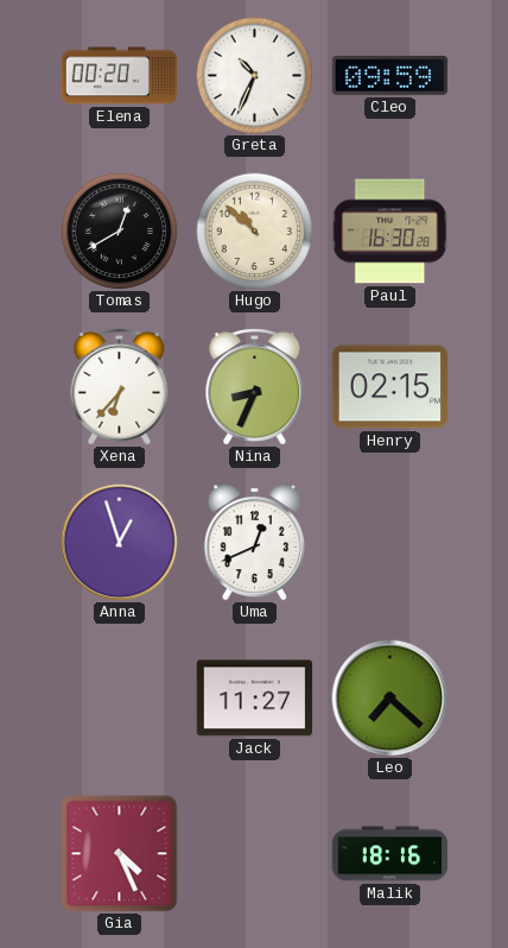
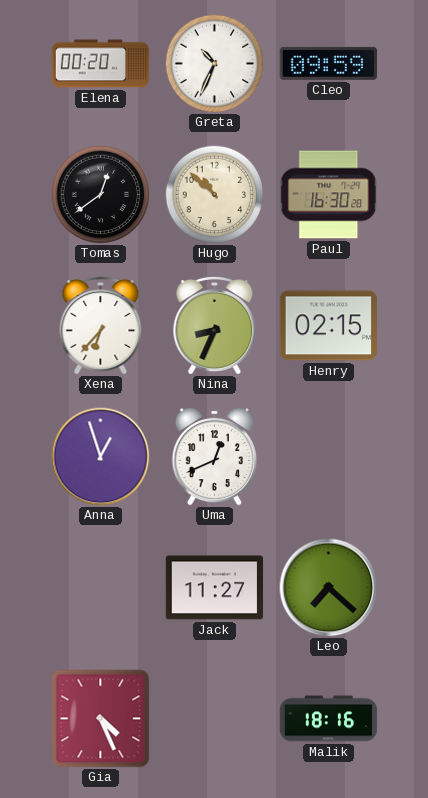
Tomas: 12:40 -> 12:39
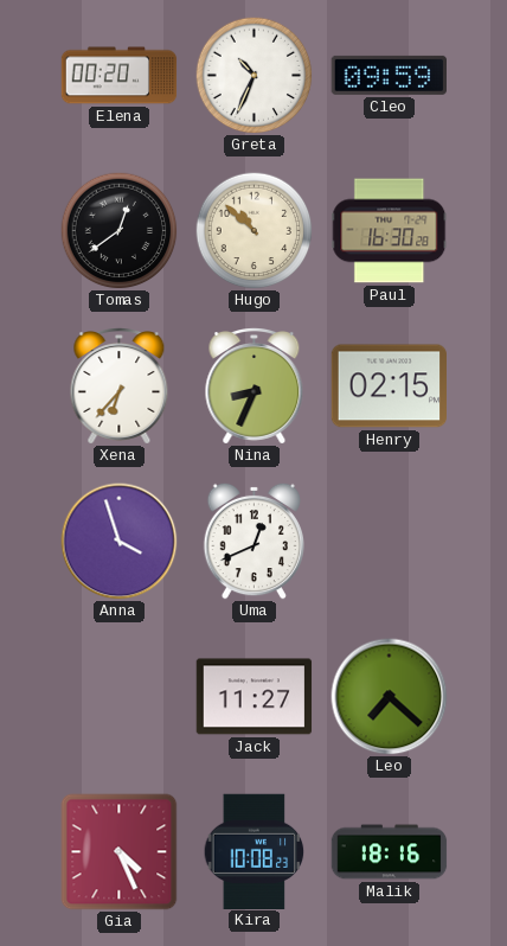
Anna: 12:57 -> 3:57
Kira: none -> 10:08
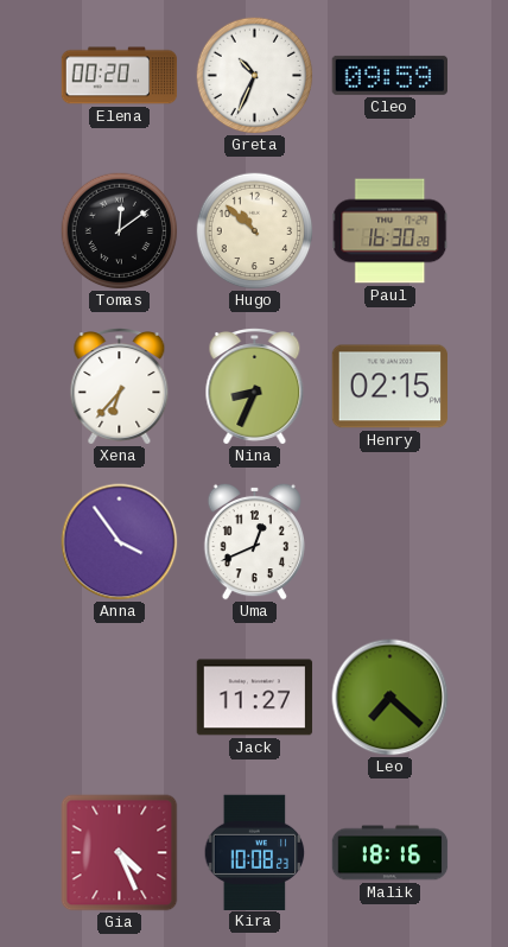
Tomas: 12:39 -> 12:09
Anna: 3:57 -> 3:54
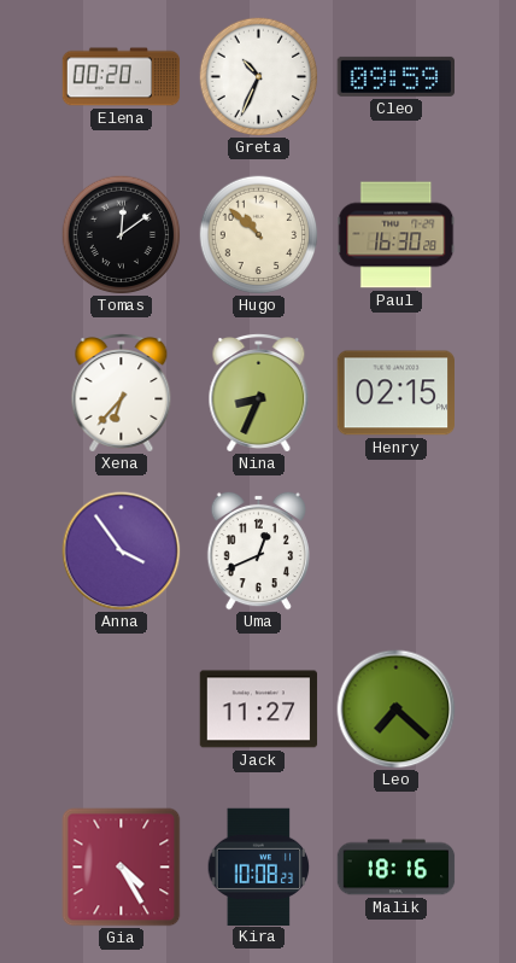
Gia: 4:26 -> 4:25
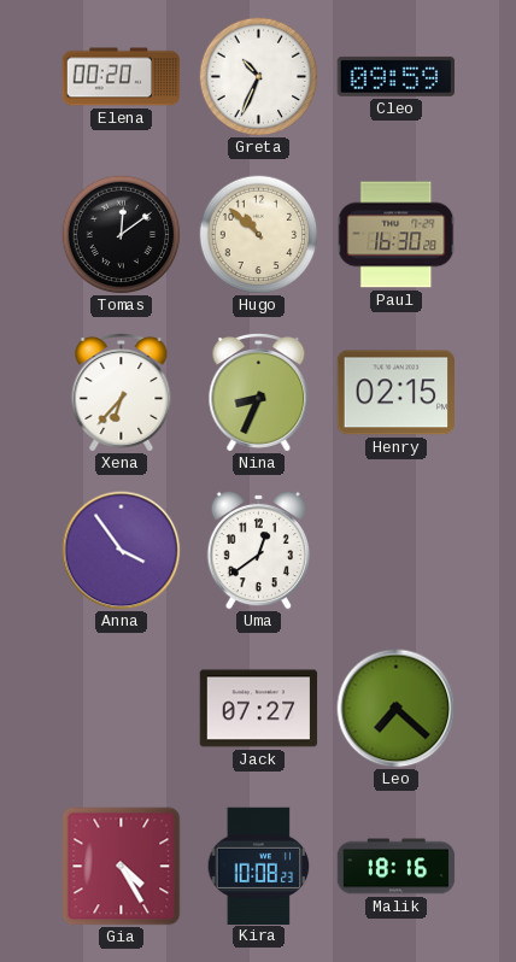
Uma: 12:41 -> 12:39
Jack: 11:27 -> 07:27
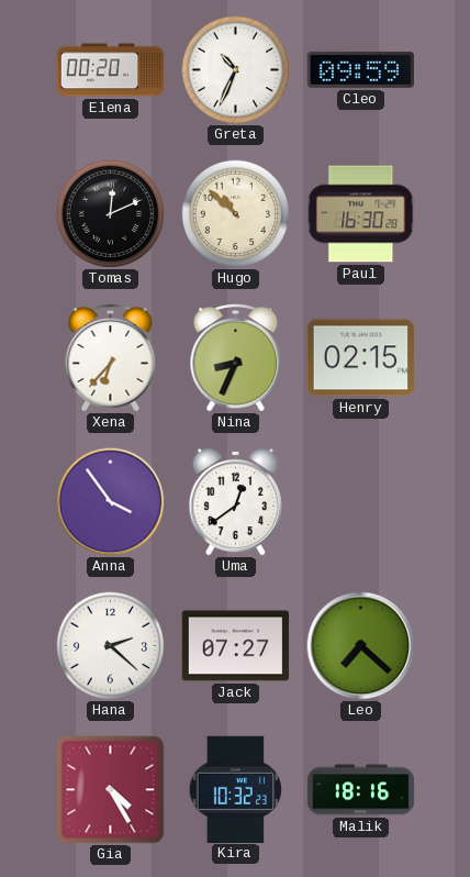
Tomas: 12:09 -> 12:11
Hana: none -> 2:22
Kira: 10:08 -> 10:32
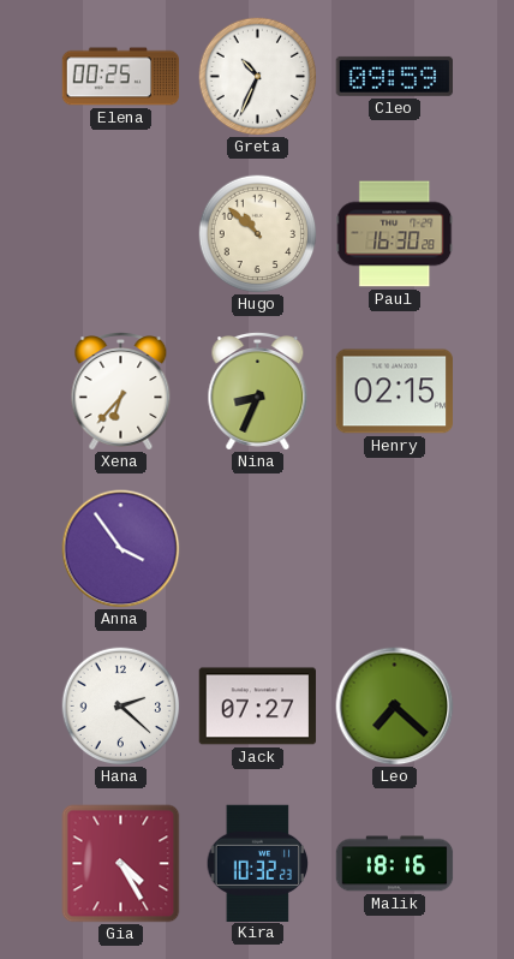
Elena: 00:20 -> 00:25
Tomas: 12:11 -> none
Uma: 12:39 -> none
